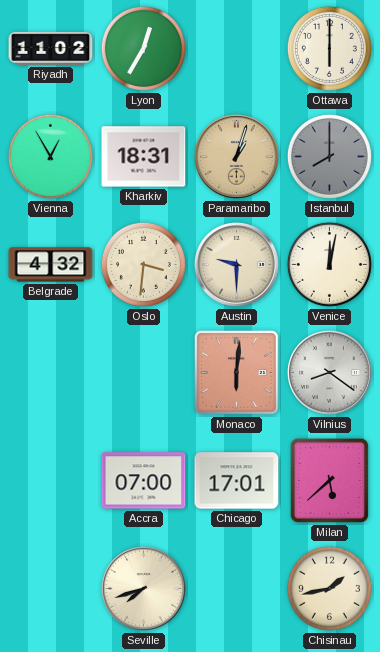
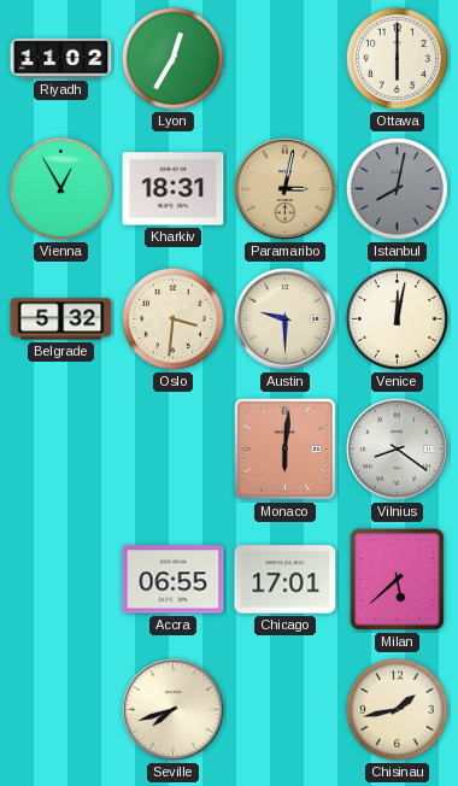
Paramaribo: 1:03 -> 3:02
Istanbul: 8:00 -> 8:02
Belgrade: 4:32 -> 5:32
Accra: 07:00 -> 06:55
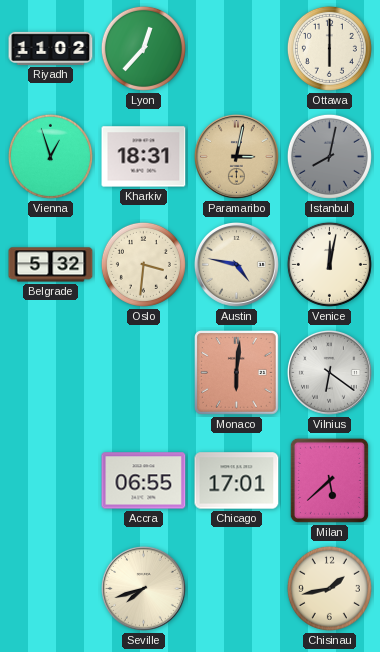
Lyon: 12:35 -> 12:37
Vienna: 12:55 -> 12:57
Austin: 9:30 -> 4:47
Vilnius: 8:21 -> 6:21
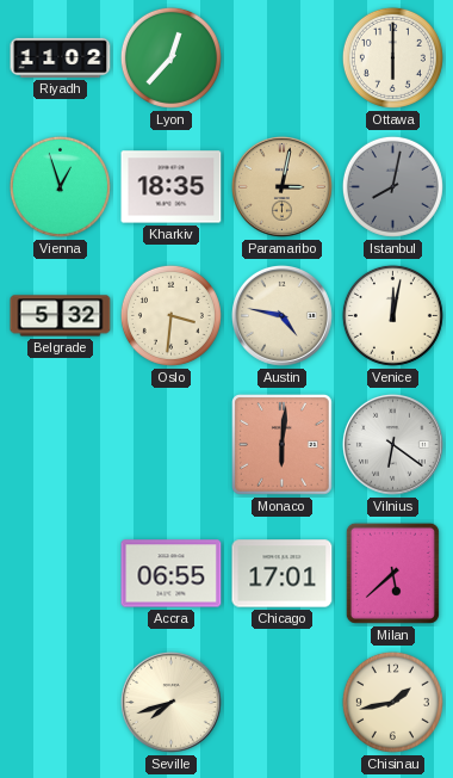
Kharkiv: 18:31 -> 18:35
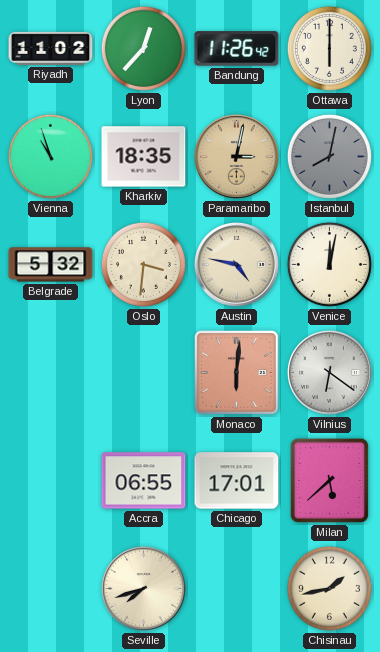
Bandung: none -> 11:26
Vienna: 12:57 -> 10:57
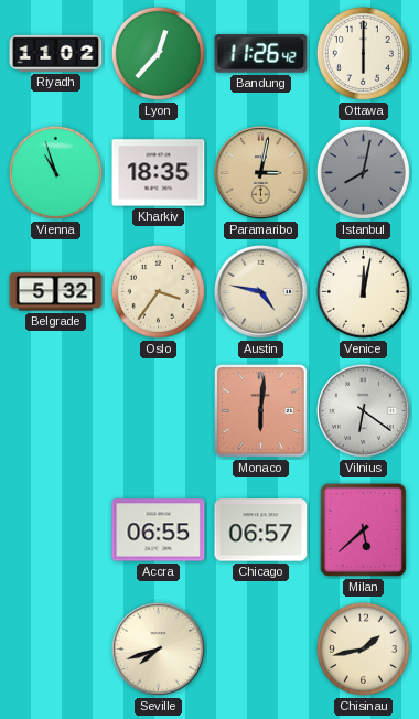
Oslo: 3:31 -> 3:36
Chicago: 17:01 -> 06:57
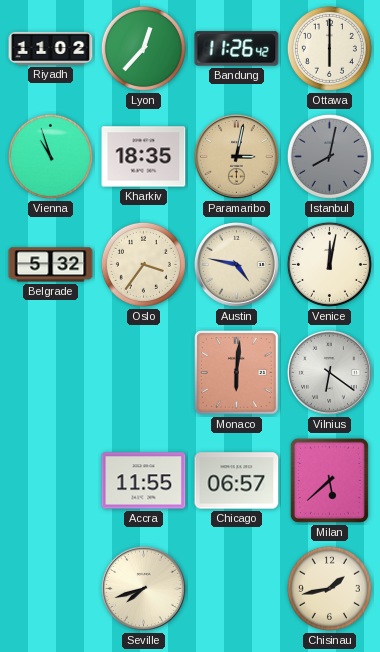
Accra: 06:55 -> 11:55
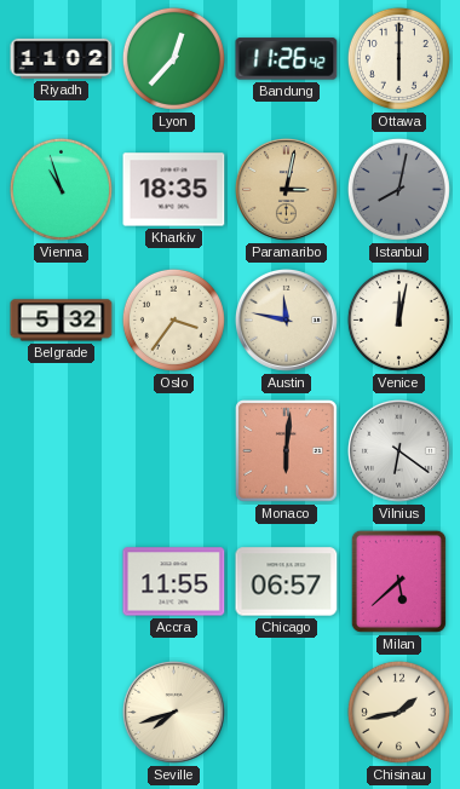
Austin: 4:47 -> 11:47
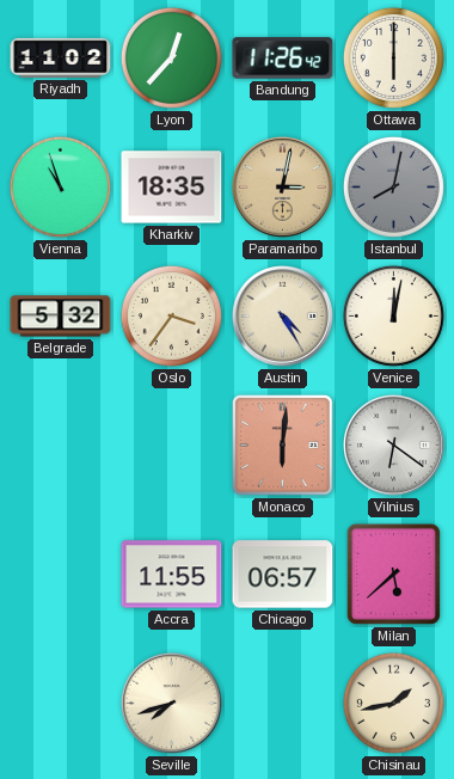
Austin: 11:47 -> 4:25
